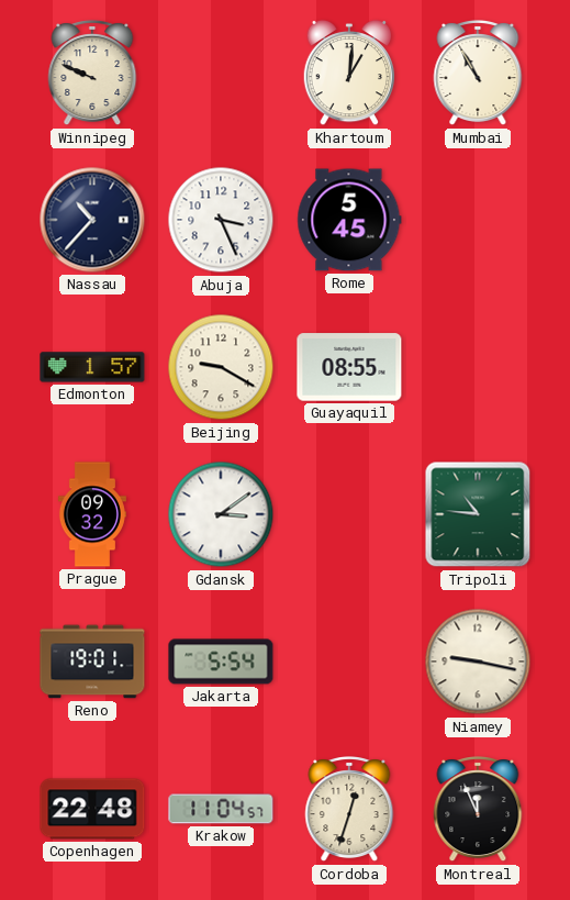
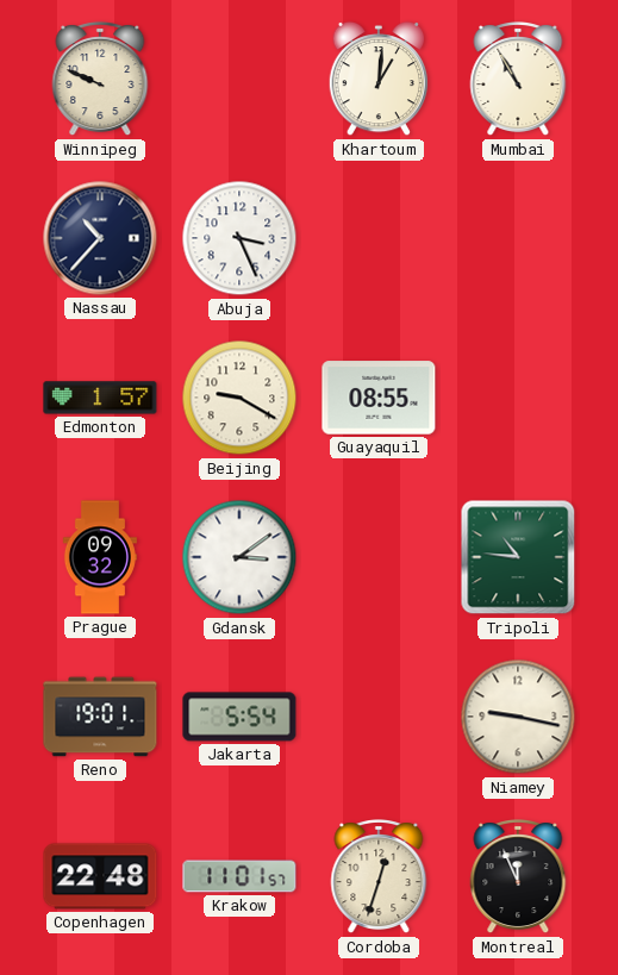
Rome: 5:45 -> none
Krakow: 11:04 -> 11:01
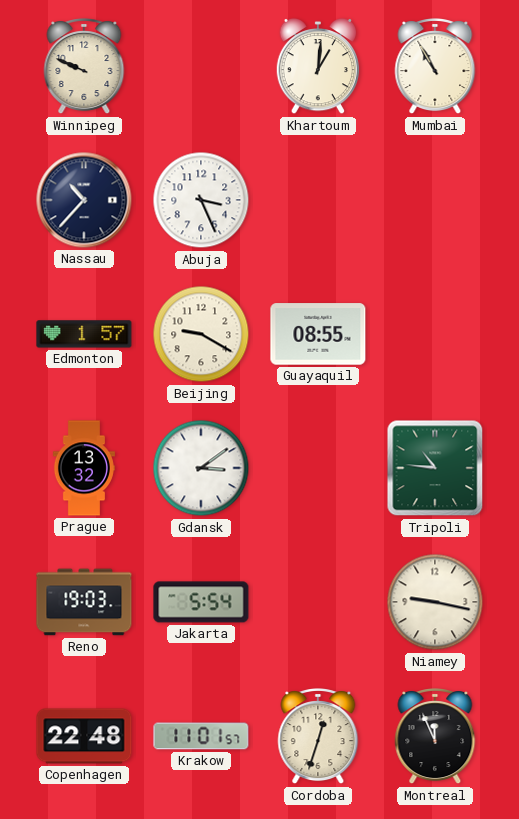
Prague: 09:32 -> 13:32
Reno: 19:01 -> 19:03
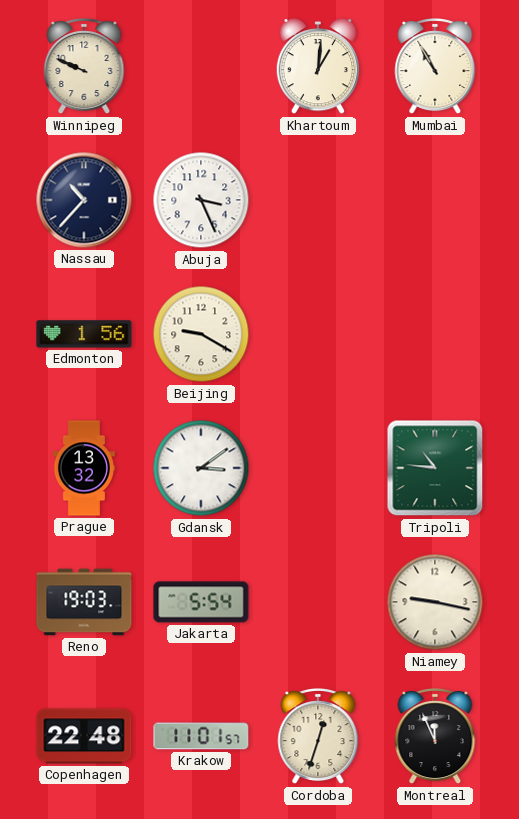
Edmonton: 1:57 -> 1:56
Guayaquil: 08:55 -> none
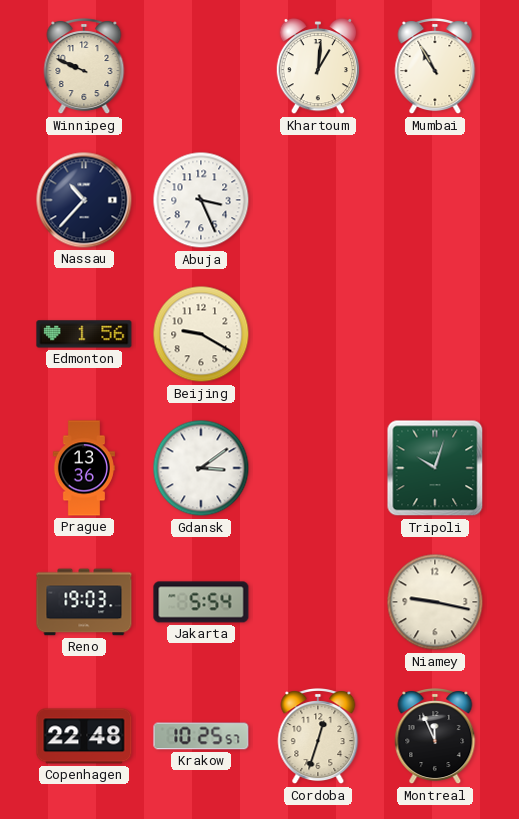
Prague: 13:32 -> 13:36
Tripoli: 10:46 -> 10:03
Krakow: 11:01 -> 10:25
